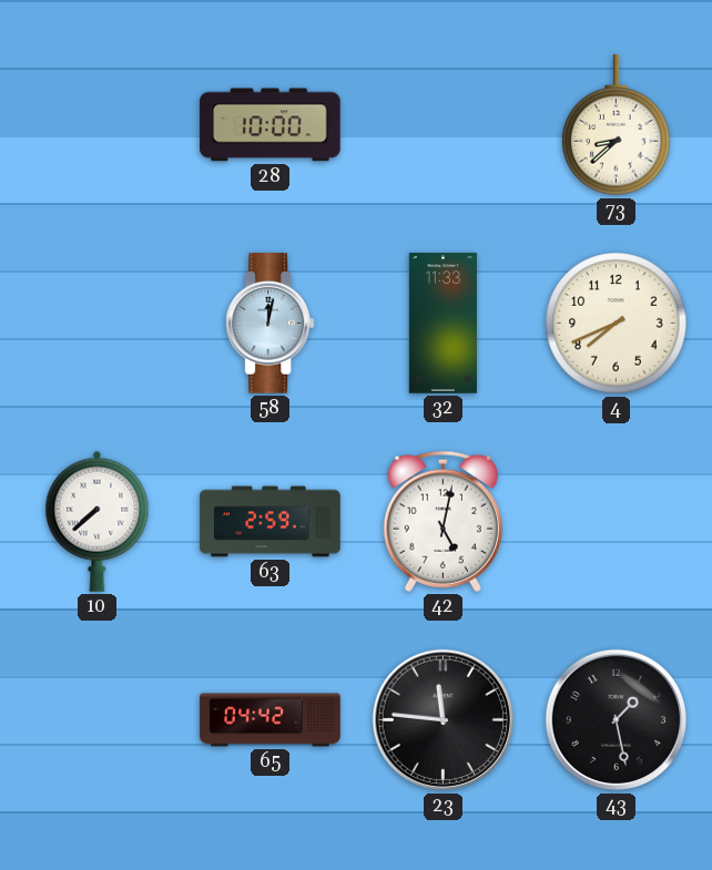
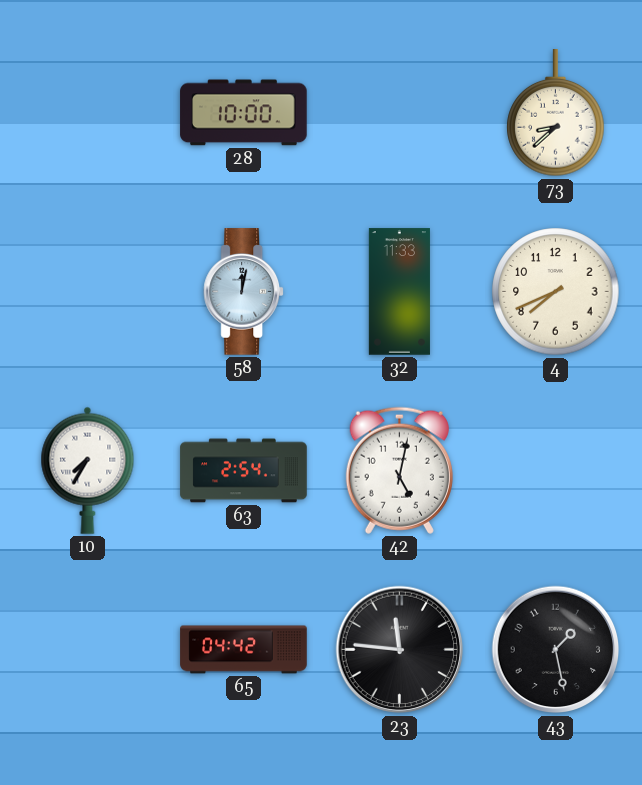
10: 7:38 -> 7:35
63: 2:59 -> 2:54
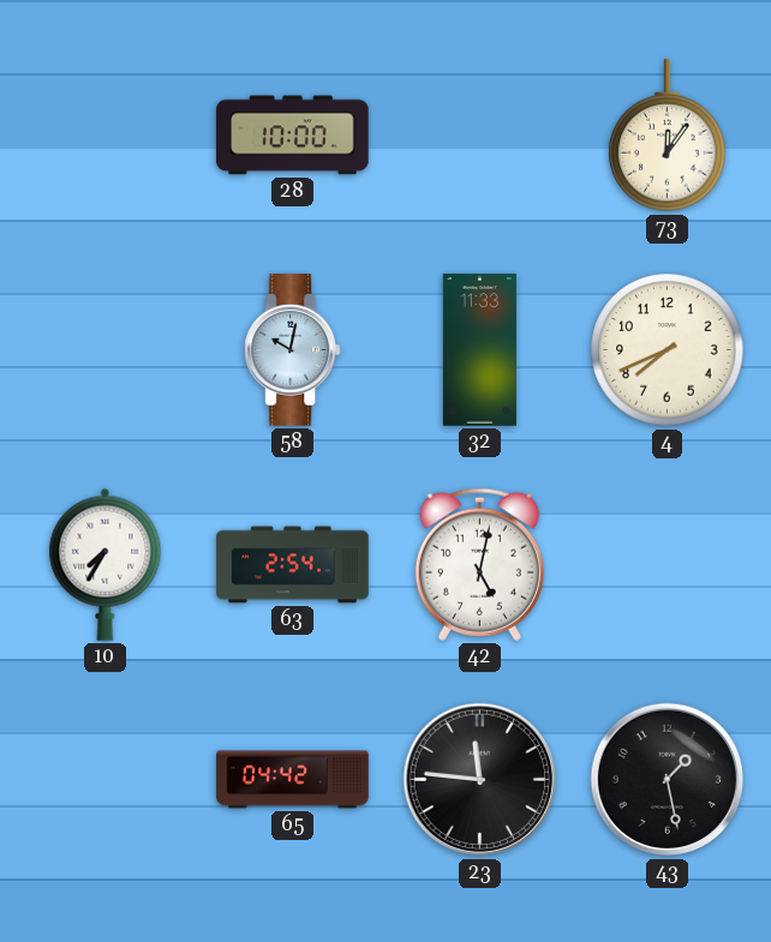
73: 8:38 -> 12:06
58: 12:02 -> 10:02
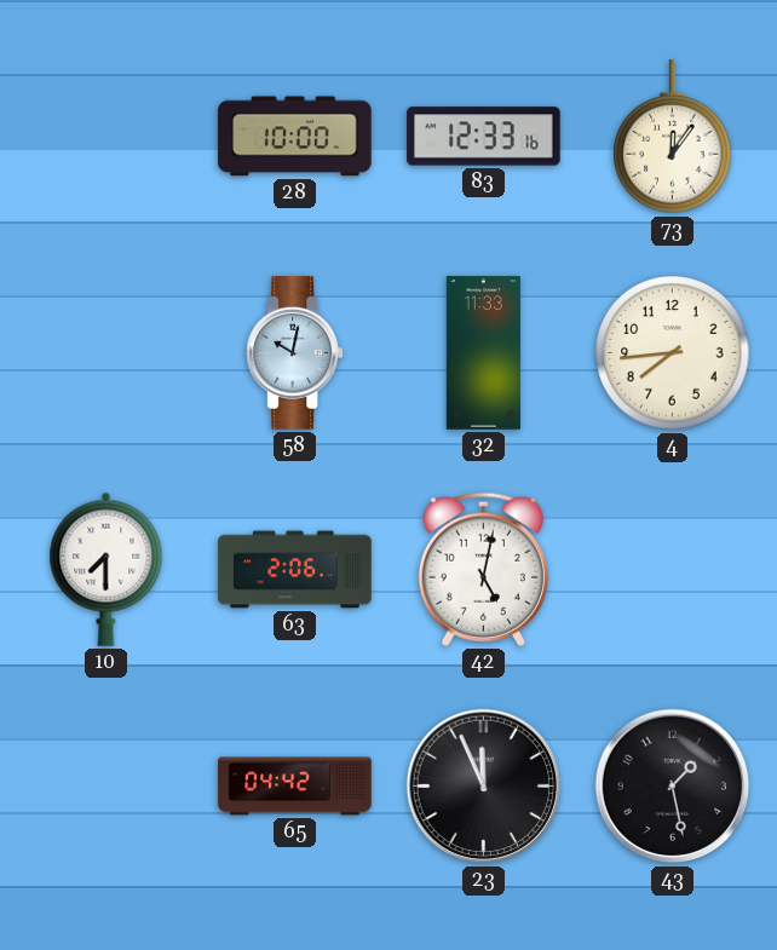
83: none -> 12:33
4: 7:41 -> 7:44
10: 7:35 -> 7:30
63: 2:54 -> 2:06
23: 11:46 -> 11:56
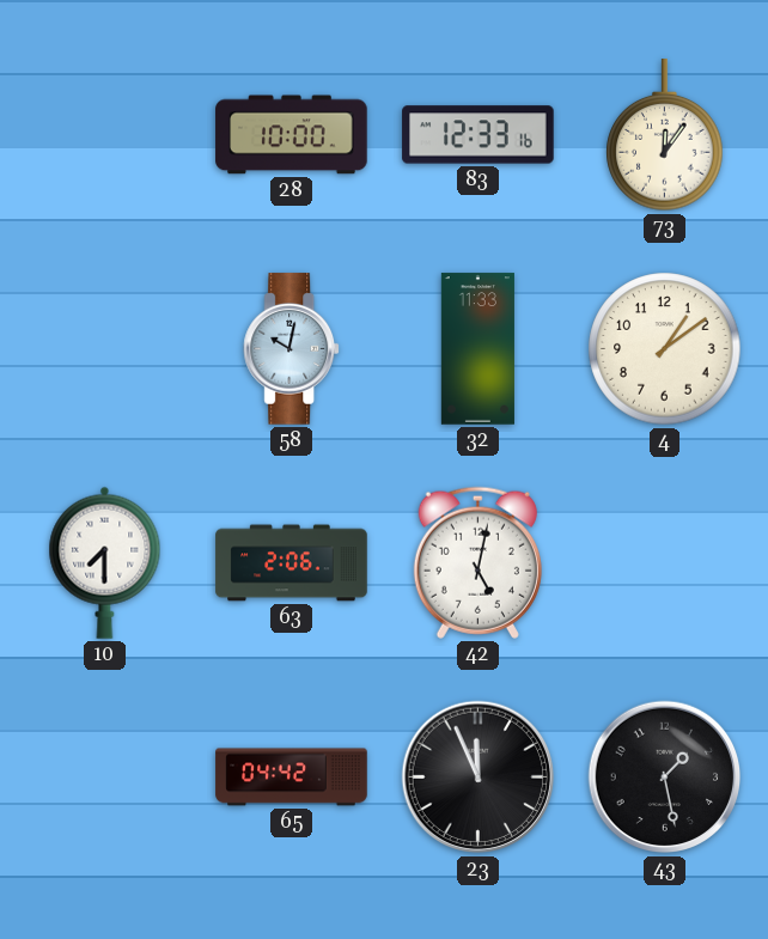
4: 7:44 -> 1:09
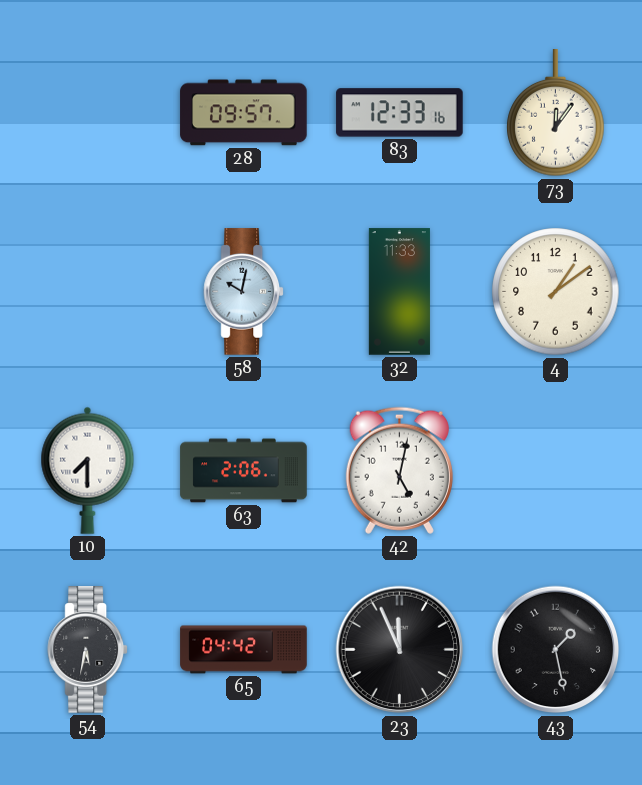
28: 10:00 -> 09:57
54: none -> 5:32
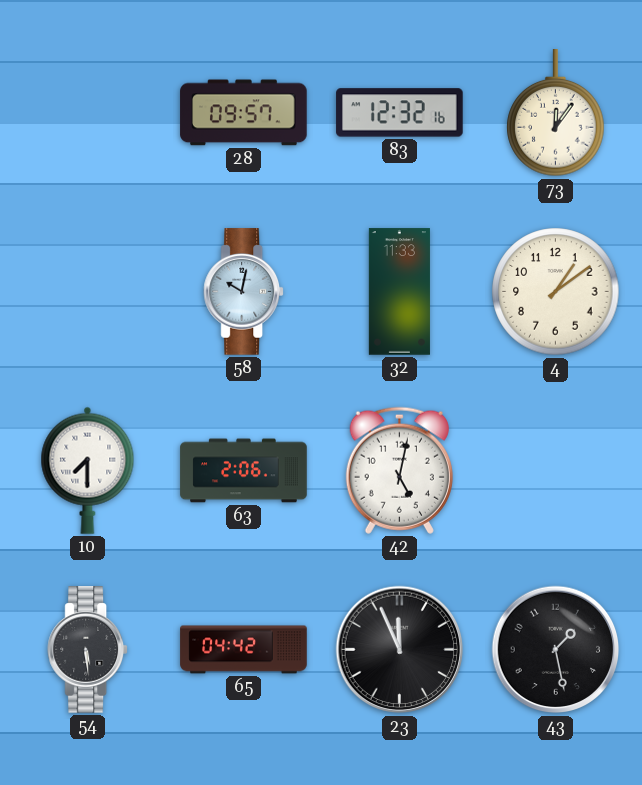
83: 12:33 -> 12:32
54: 5:32 -> 5:29
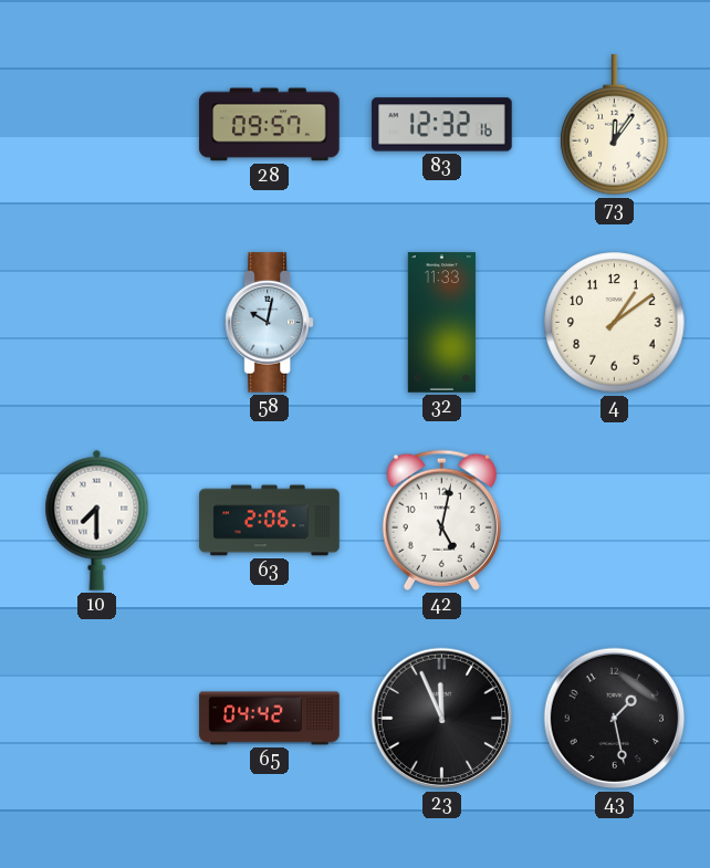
54: 5:29 -> none
